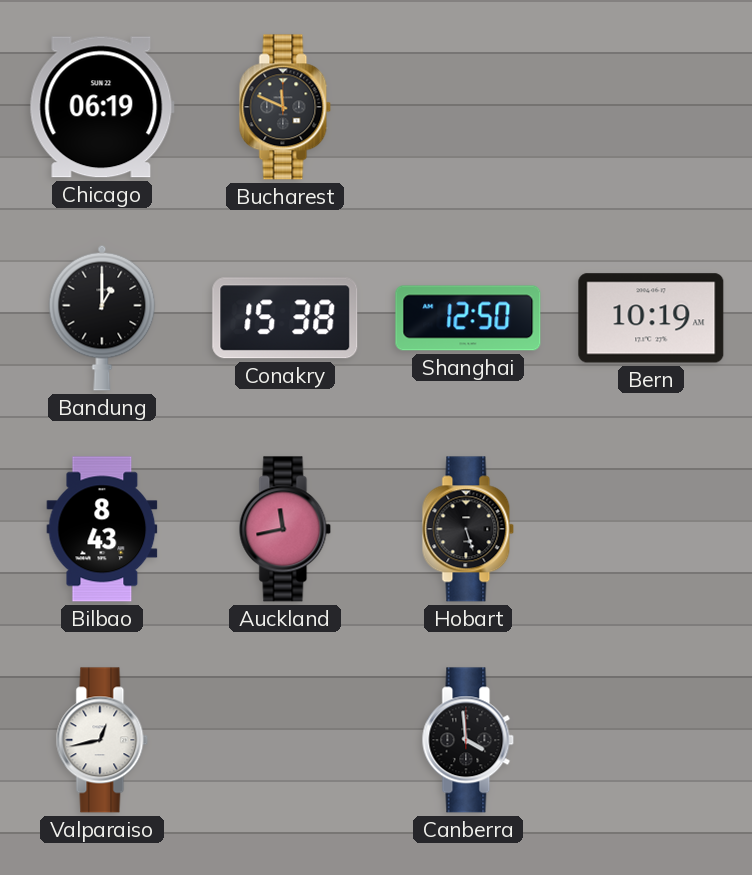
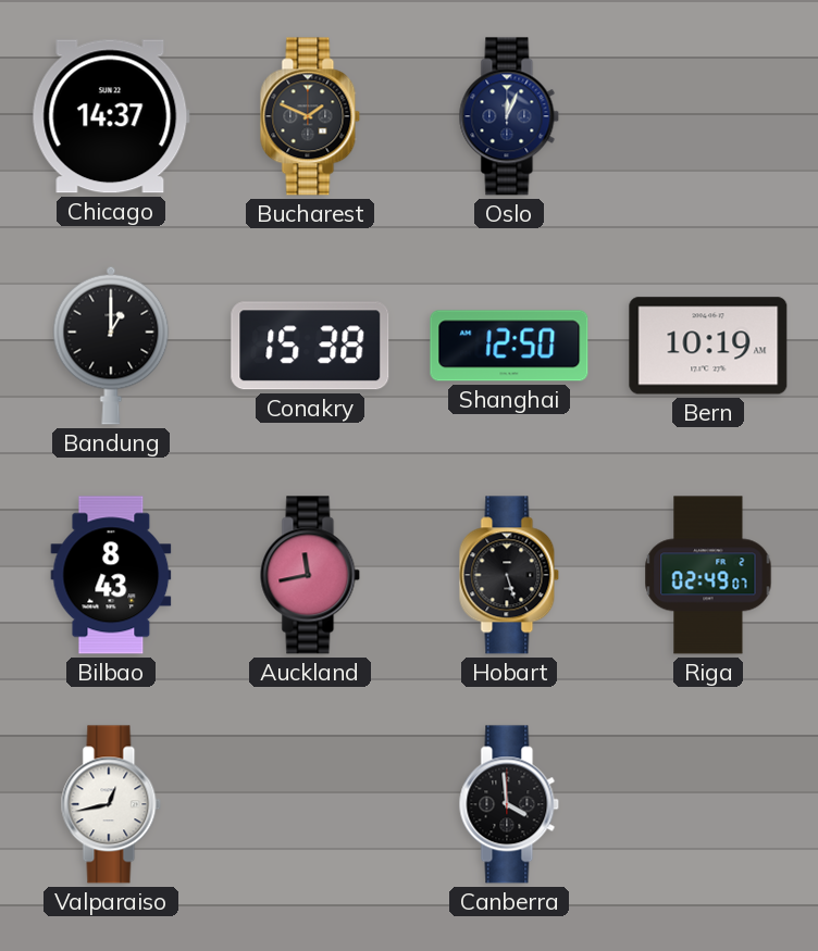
Chicago: 06:19 -> 14:37
Bucharest: 11:49 -> 1:49
Oslo: none -> 12:04
Riga: none -> 02:49
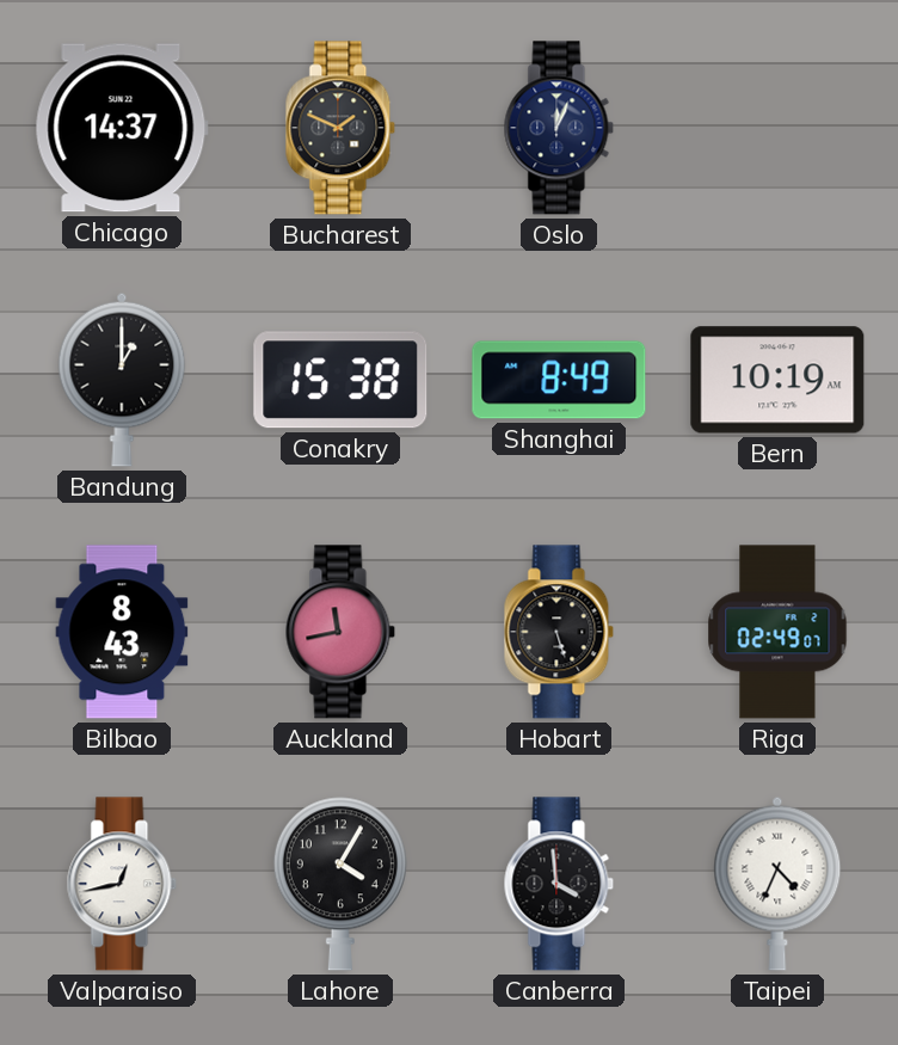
Shanghai: 12:50 -> 8:49
Lahore: none -> 4:05
Taipei: none -> 4:34
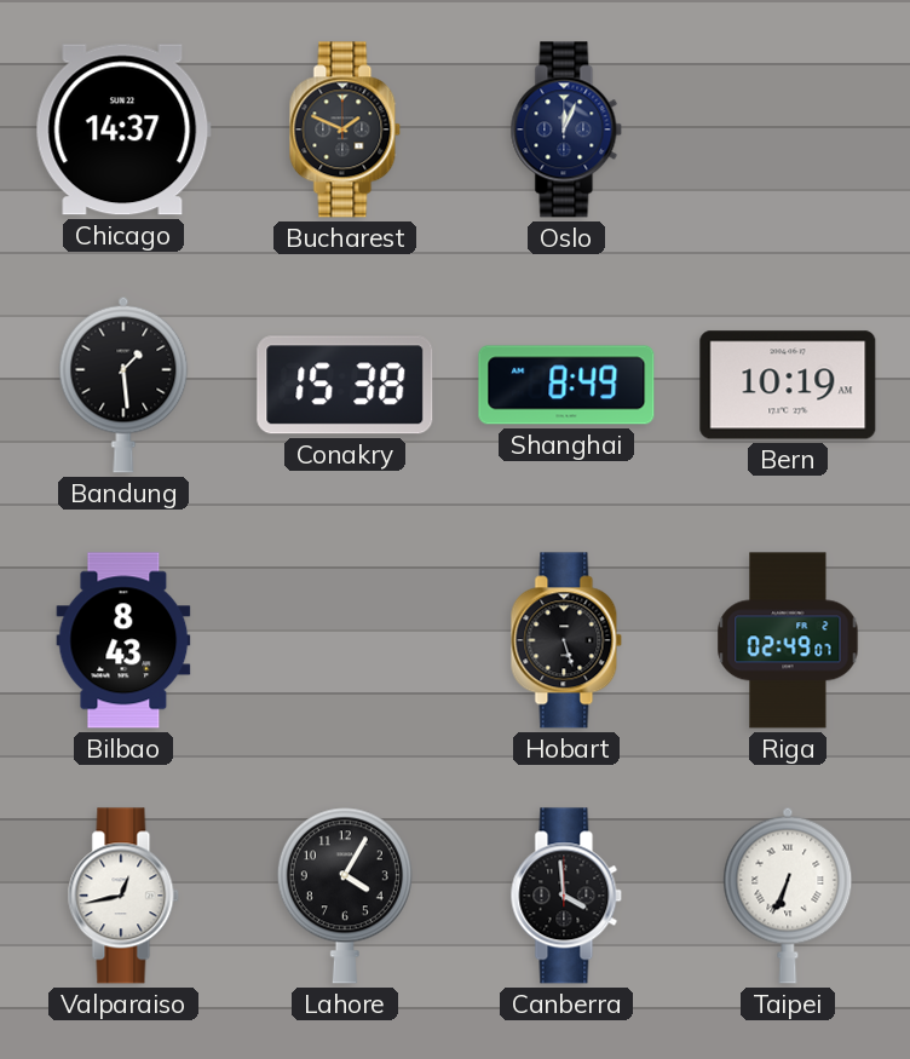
Bandung: 1:00 -> 1:29
Auckland: 11:43 -> none
Taipei: 4:34 -> 6:34
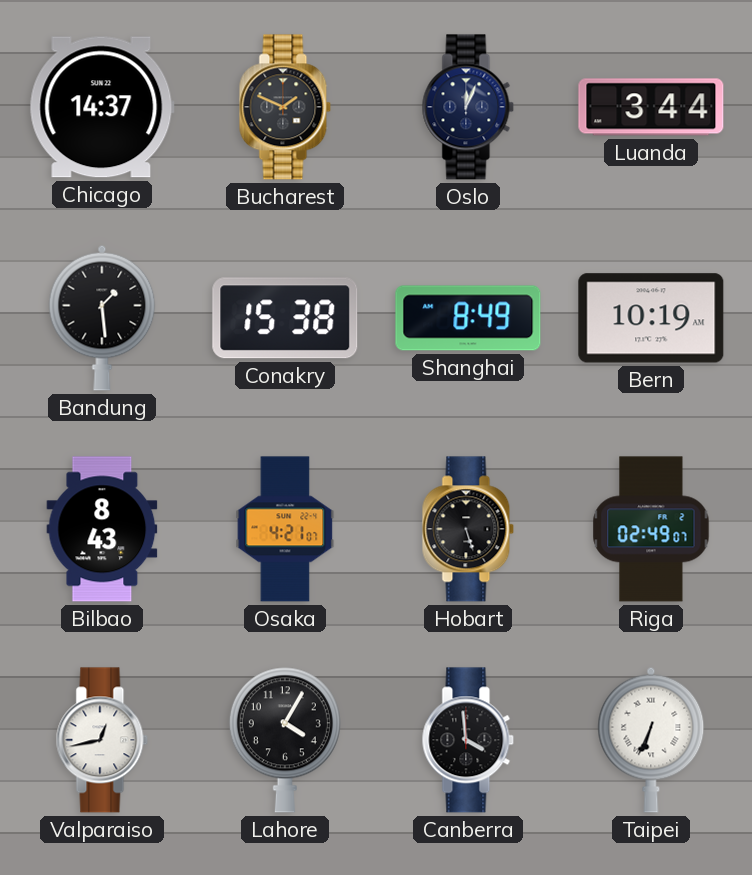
Luanda: none -> 3:44
Osaka: none -> 4:21
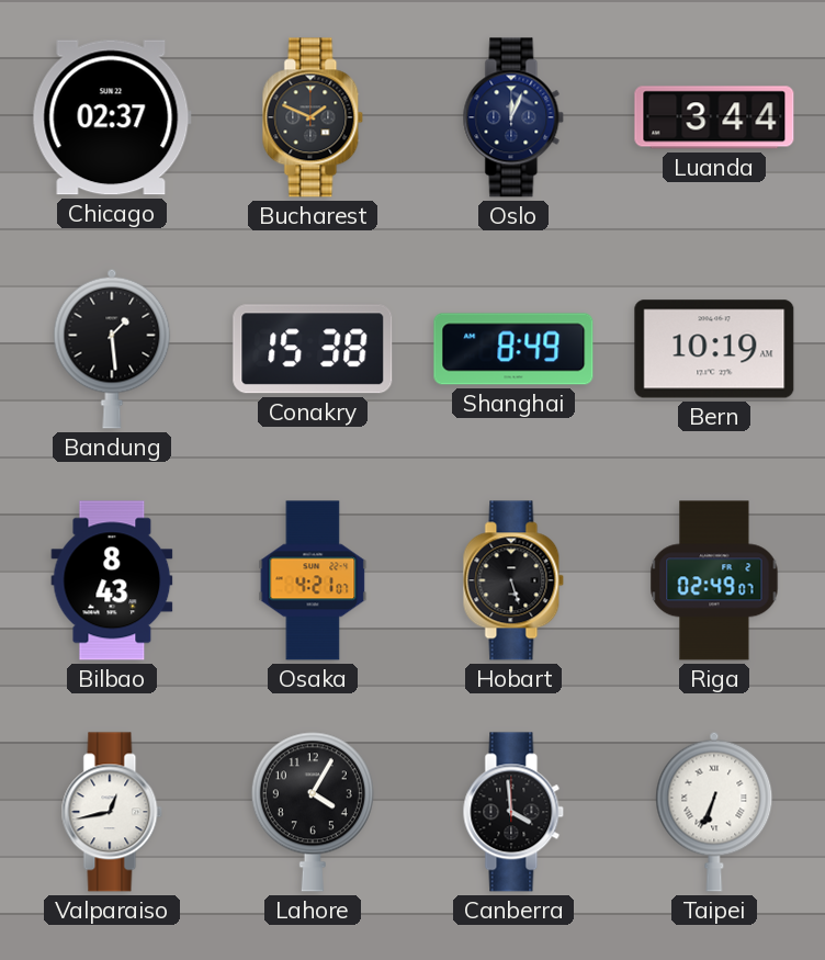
Chicago: 14:37 -> 02:37
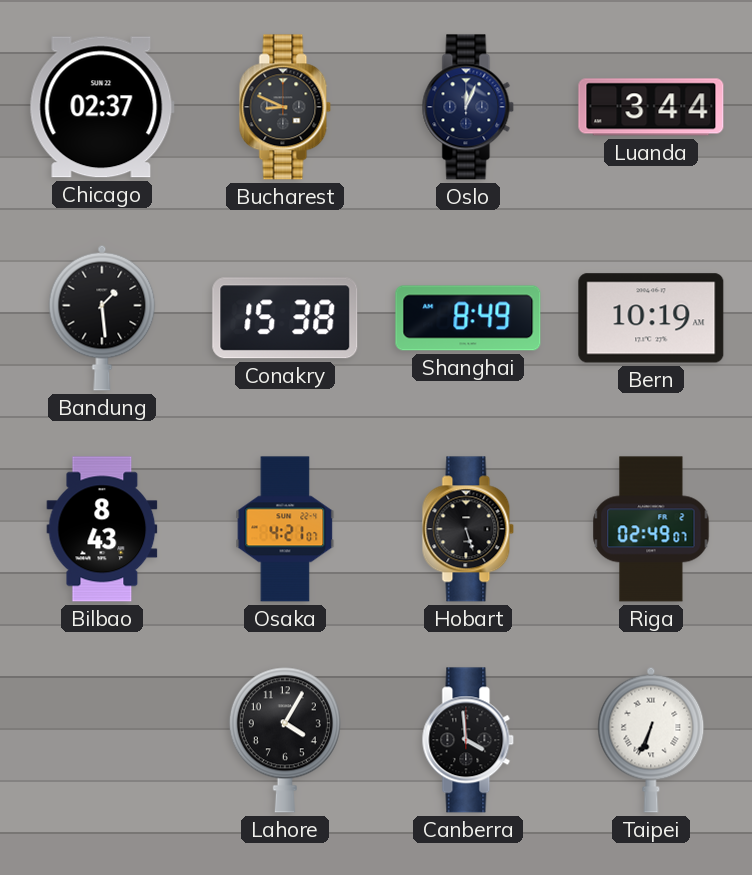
Bucharest: 1:49 -> 8:49
Valparaiso: 12:43 -> none
